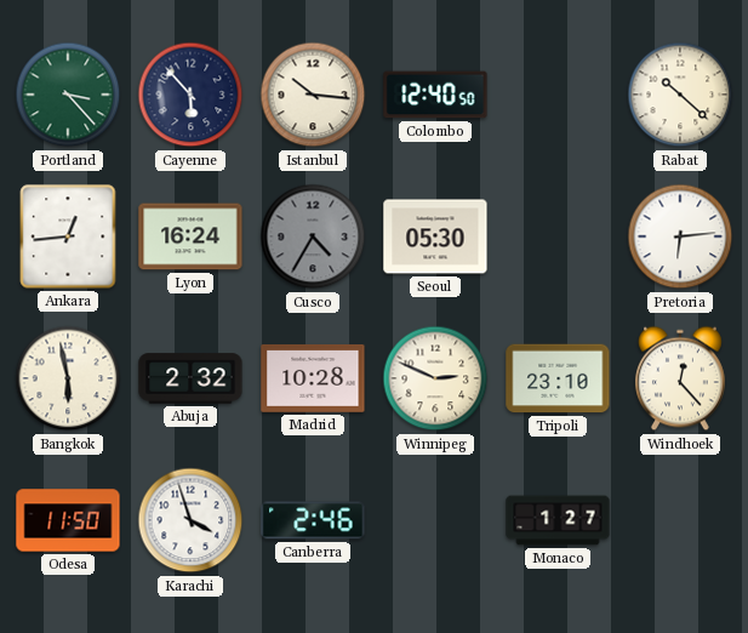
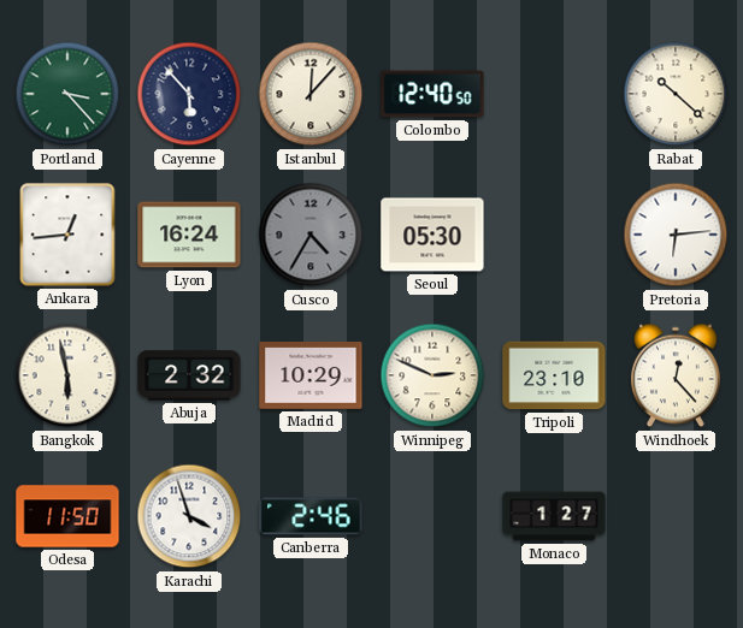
Istanbul: 10:16 -> 12:07
Madrid: 10:28 -> 10:29
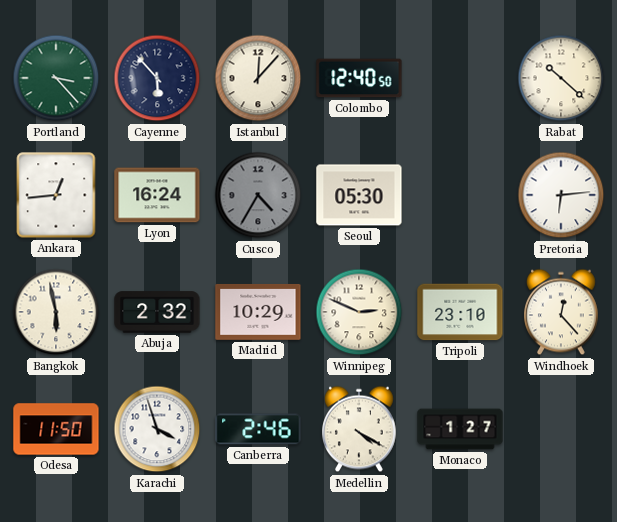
Medellin: none -> 4:20
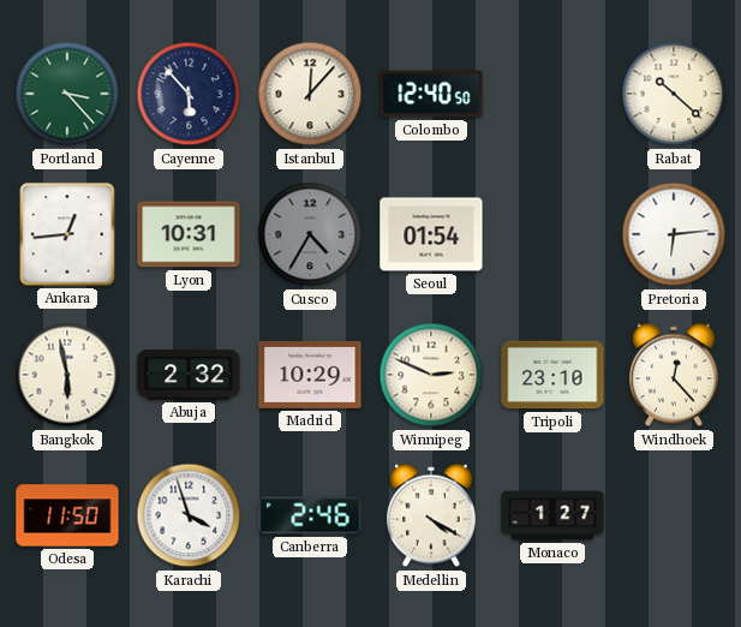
Lyon: 16:24 -> 10:31
Seoul: 05:30 -> 01:54
